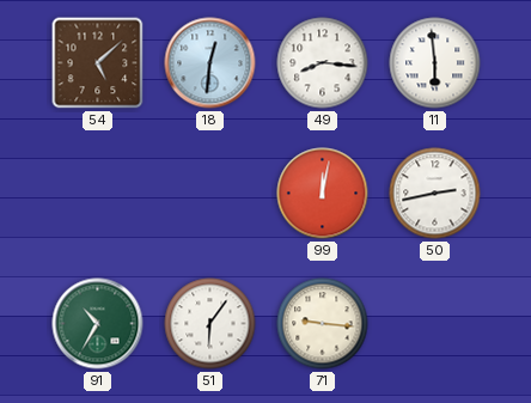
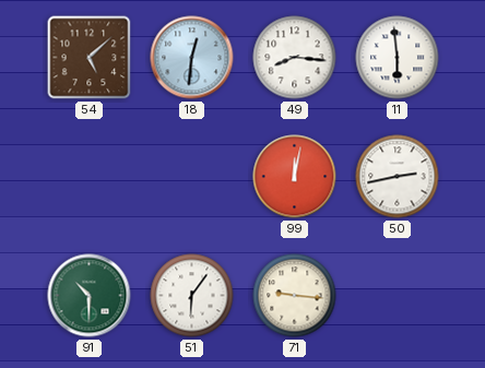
91: 10:35 -> 10:30
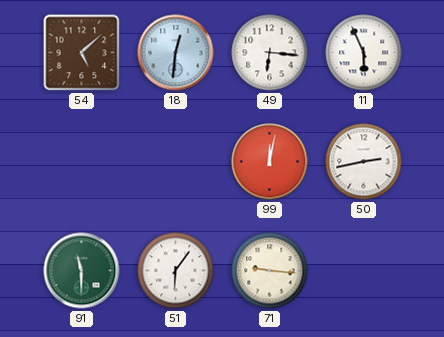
49: 8:16 -> 6:16
11: 5:59 -> 5:56
91: 10:30 -> 11:30
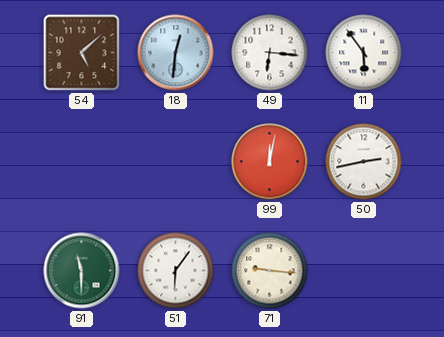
11: 5:56 -> 5:54
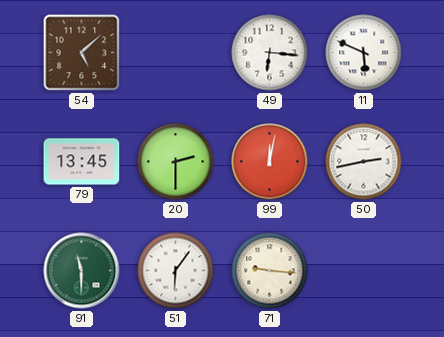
18: 12:31 -> none
11: 5:54 -> 5:49
79: none -> 13:45
20: none -> 2:30
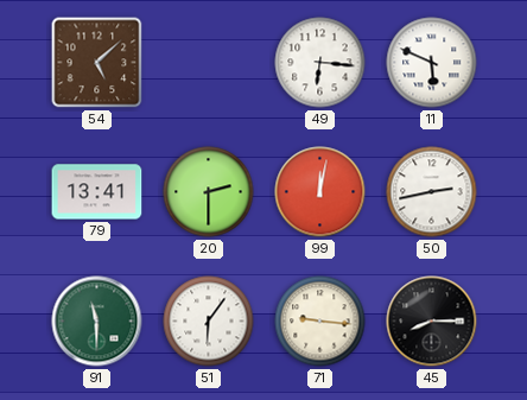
79: 13:45 -> 13:41
45: none -> 8:15
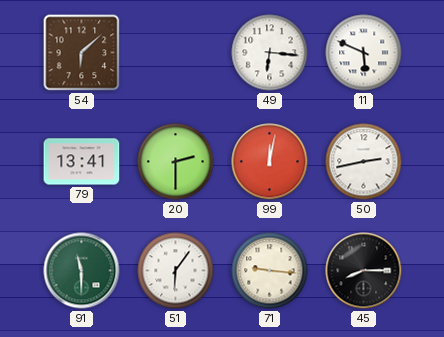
54: 5:08 -> 6:08
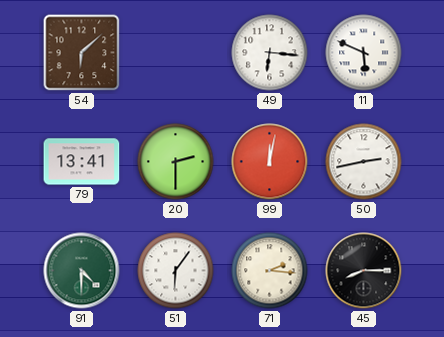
91: 11:30 -> 4:30
71: 9:16 -> 2:16
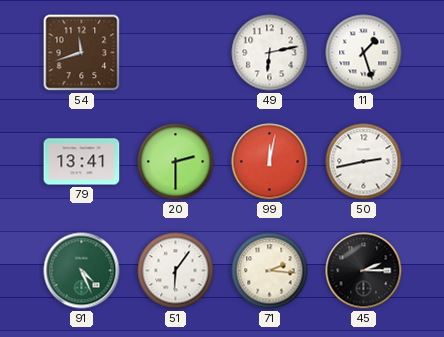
54: 6:08 -> 11:42
49: 6:16 -> 6:13
11: 5:49 -> 1:27
91: 4:30 -> 4:26
45: 8:15 -> 2:15
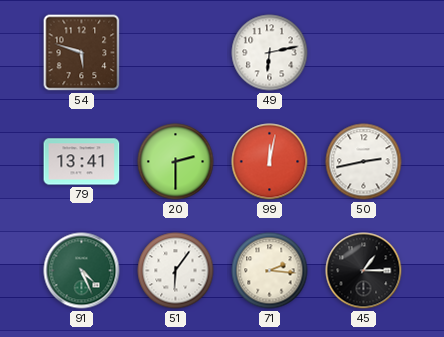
54: 11:42 -> 5:48
11: 1:27 -> none
45: 2:15 -> 1:15
